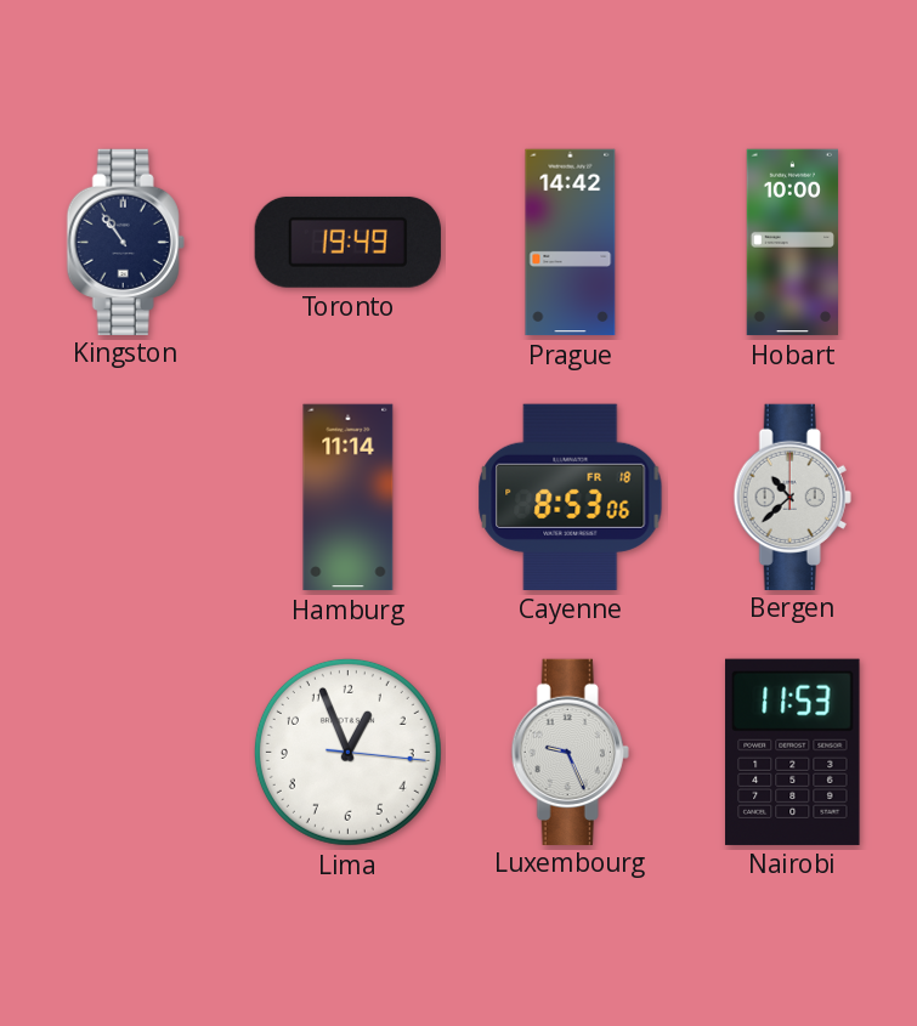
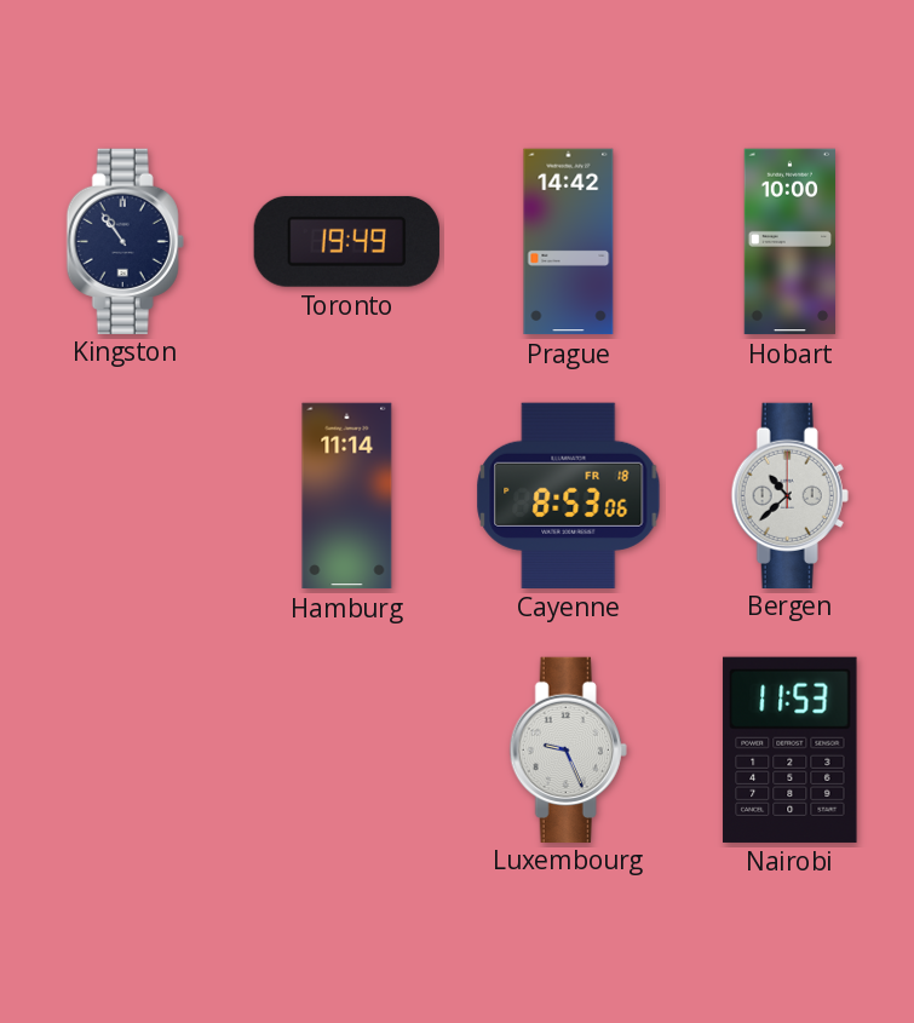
Lima: 12:56 -> none
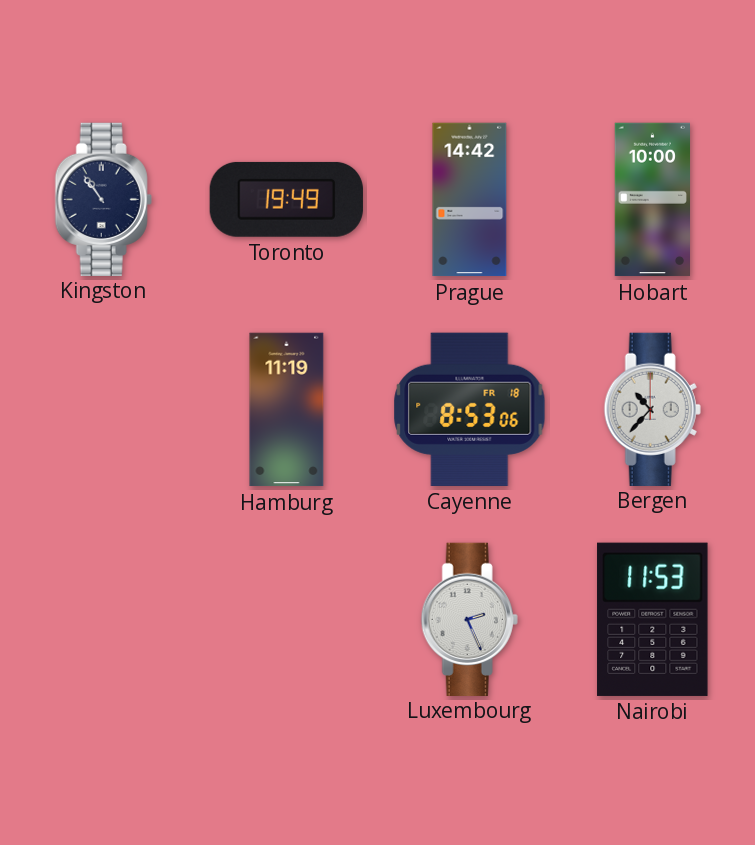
Hamburg: 11:14 -> 11:19
Bergen: 10:38 -> 10:37
Luxembourg: 9:26 -> 2:26
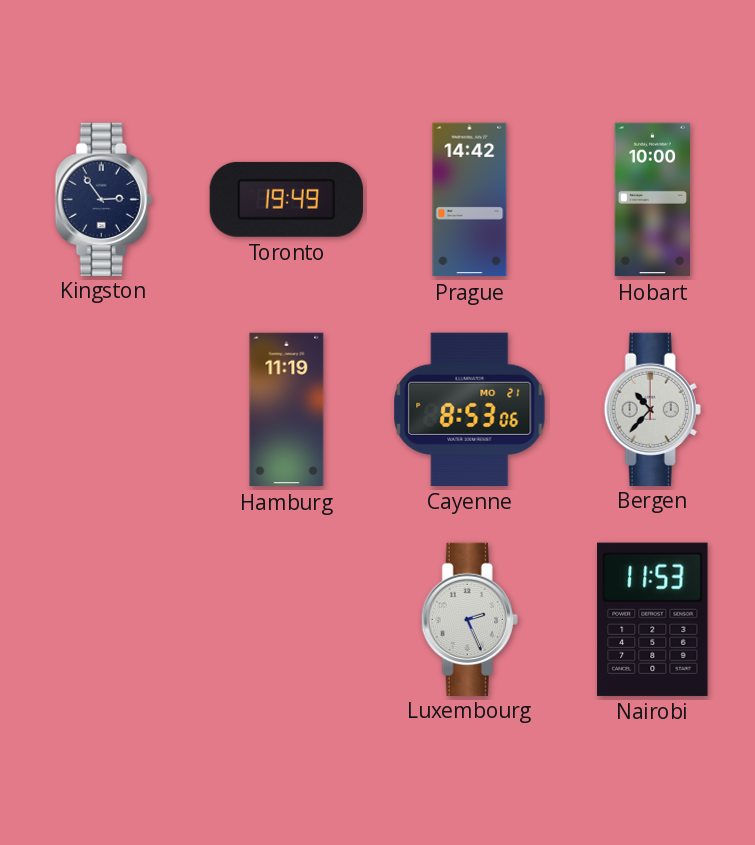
Kingston: 10:54 -> 2:54
Cayenne date: FR 18 -> MO 21
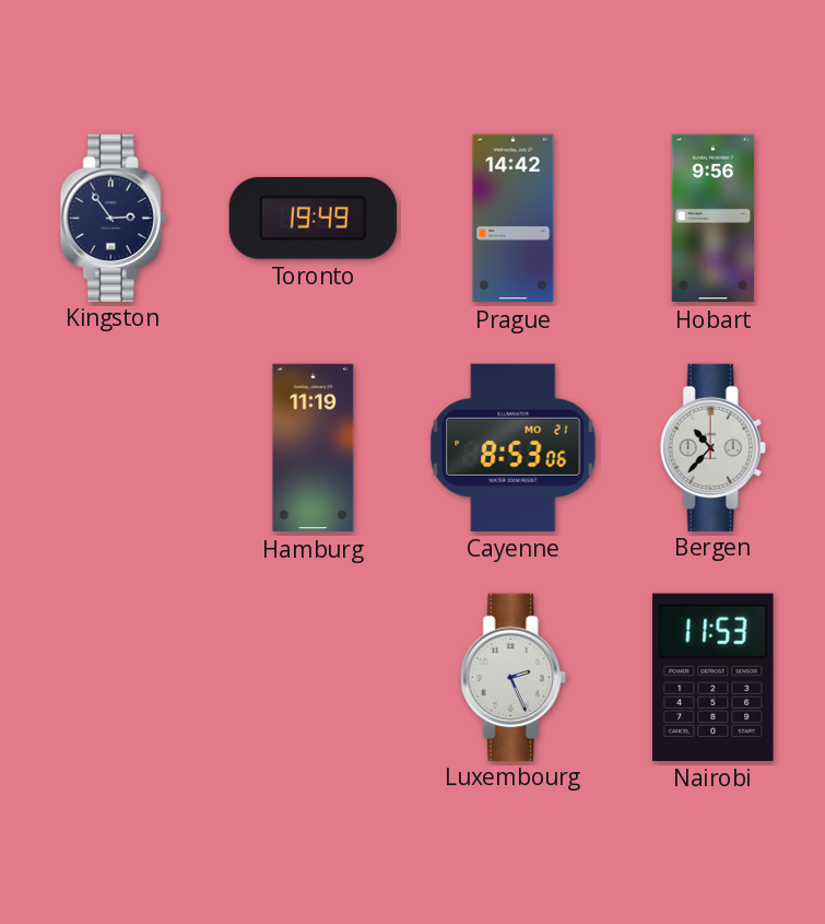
Hobart: 10:00 -> 9:56
